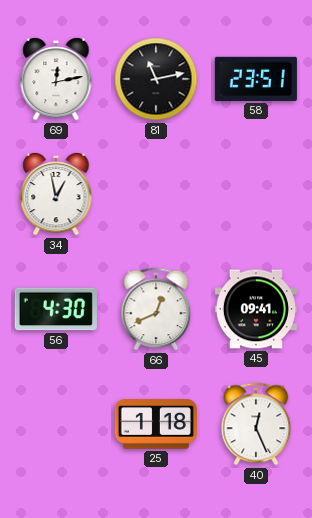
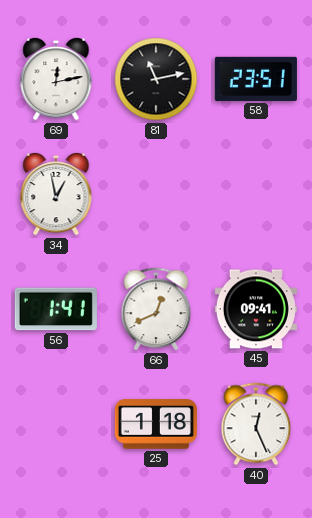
56: 4:30 -> 1:41
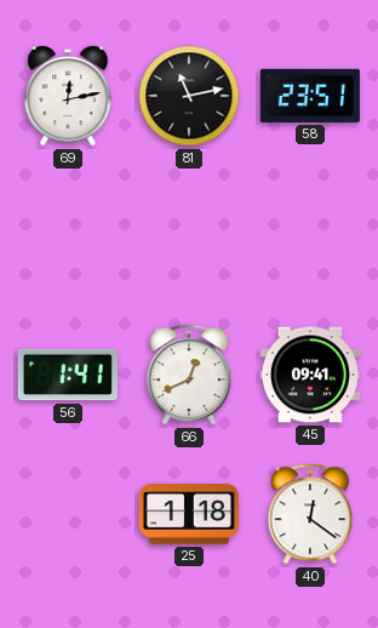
34: 12:58 -> none
40: 12:26 -> 12:21
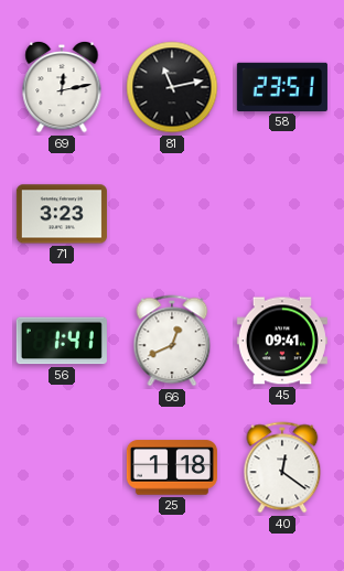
71: none -> 3:23
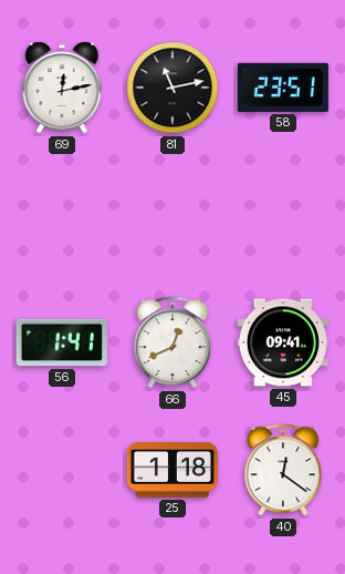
71: 3:23 -> none
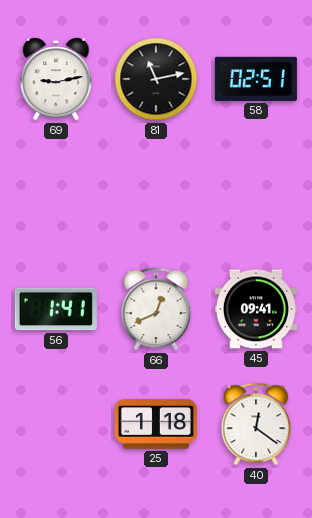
69: 12:13 -> 9:13
58: 23:51 -> 02:51
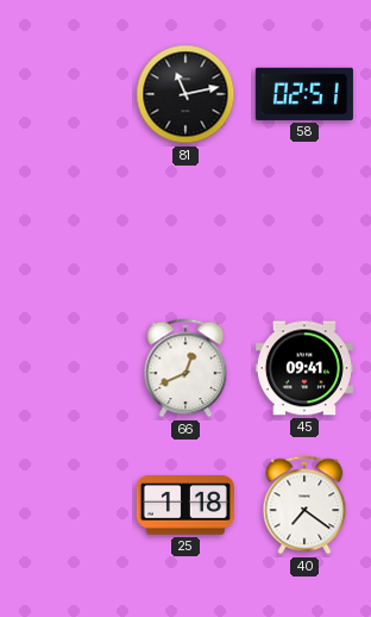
69: 9:13 -> none
56: 1:41 -> none
40: 12:21 -> 7:21
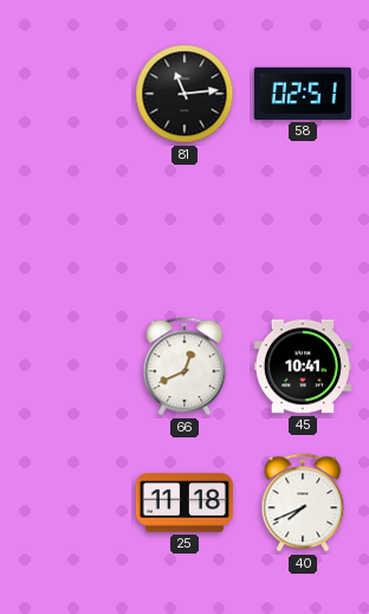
81: 11:13 -> 11:14
45: 09:41 -> 10:41
25: 1:18 -> 11:18
40: 7:21 -> 7:41
